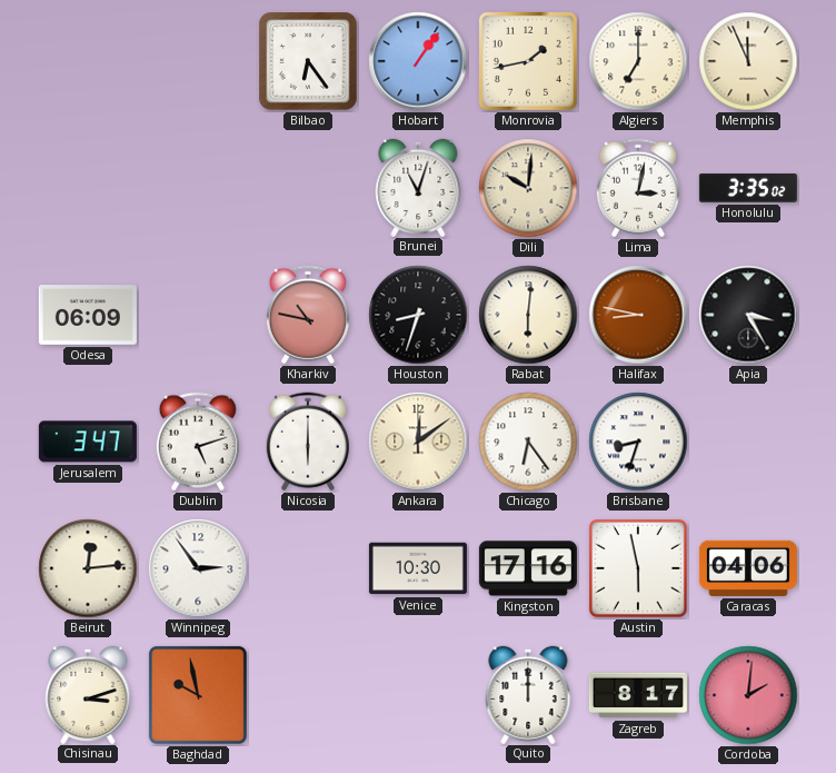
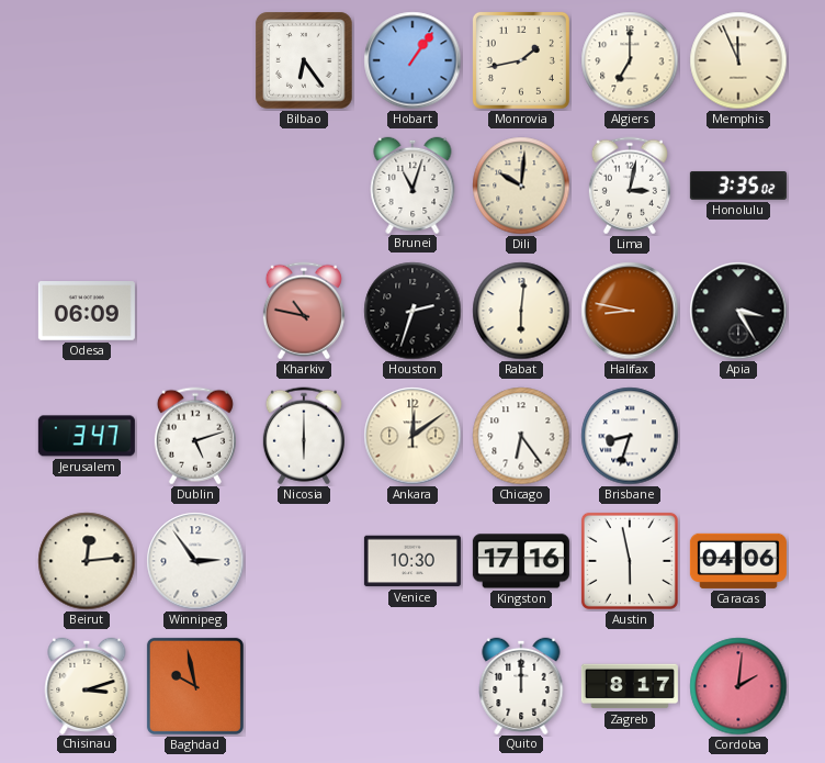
Houston: 8:33 -> 2:33
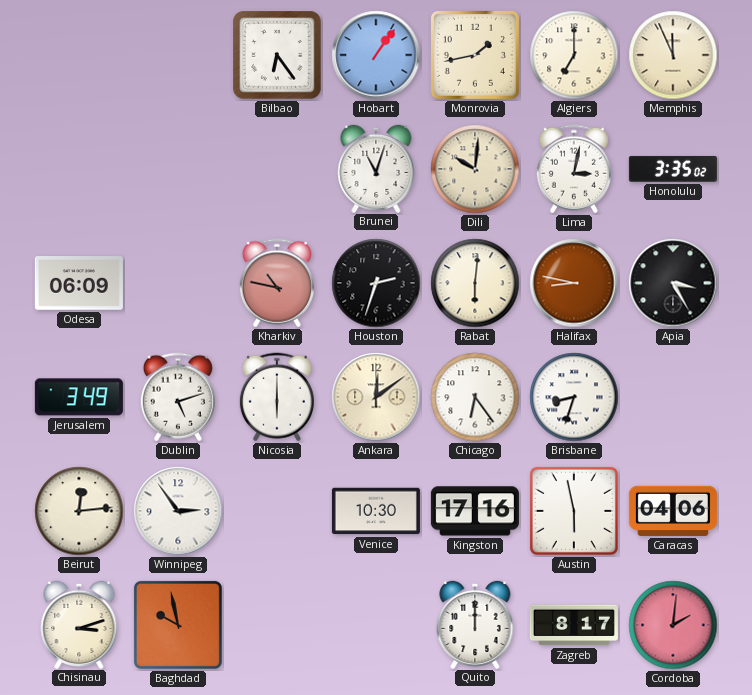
Jerusalem: 3:47 -> 3:49
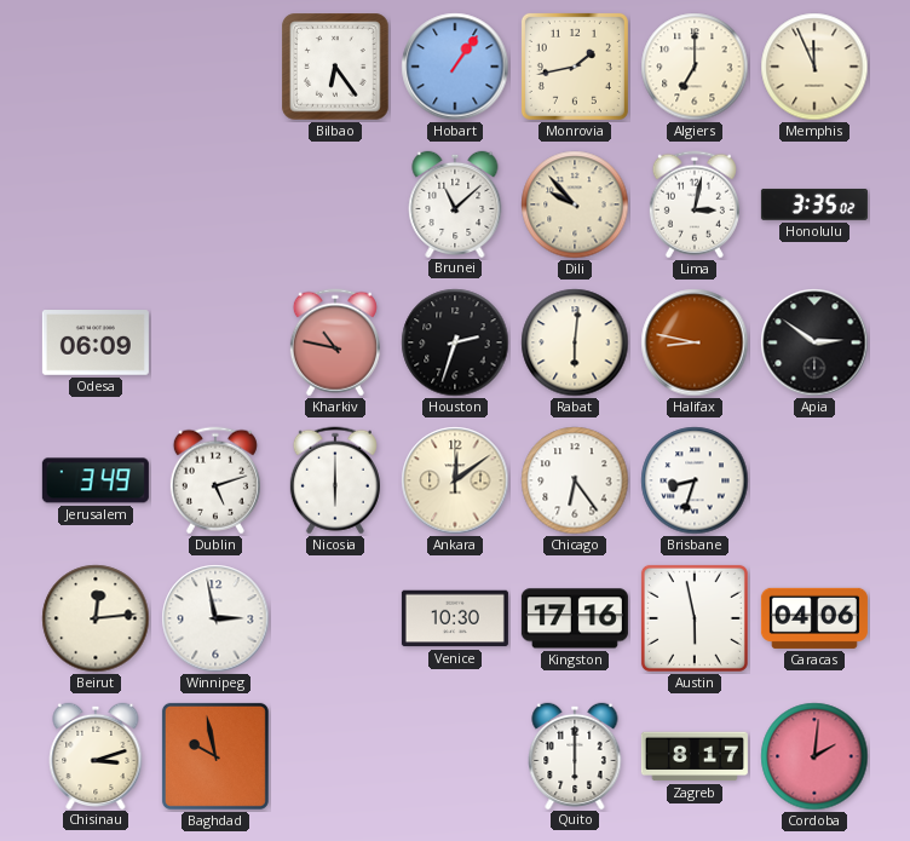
Brunei: 11:03 -> 11:08
Dili: 10:01 -> 9:53
Apia: 3:25 -> 2:51
Winnipeg: 2:54 -> 2:58
Quito: 12:00 -> 6:00
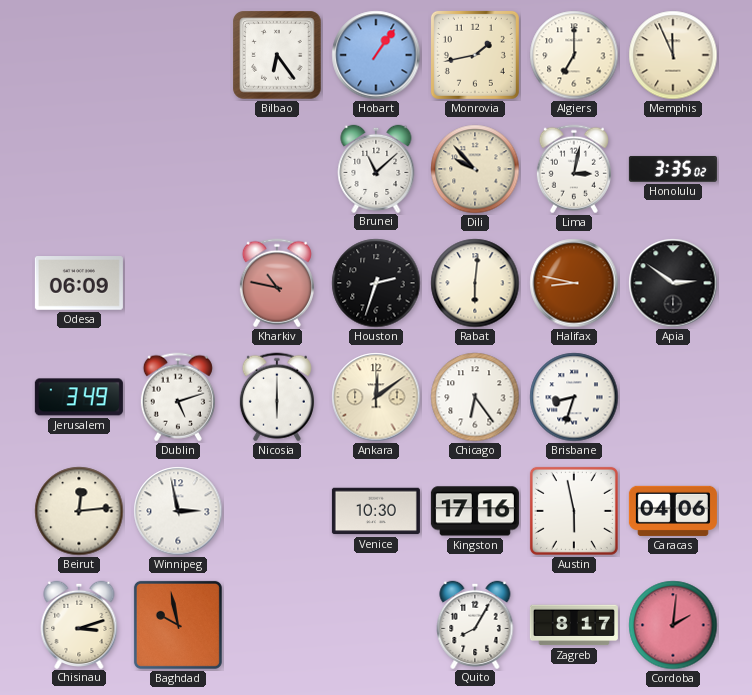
Quito: 6:00 -> 8:05
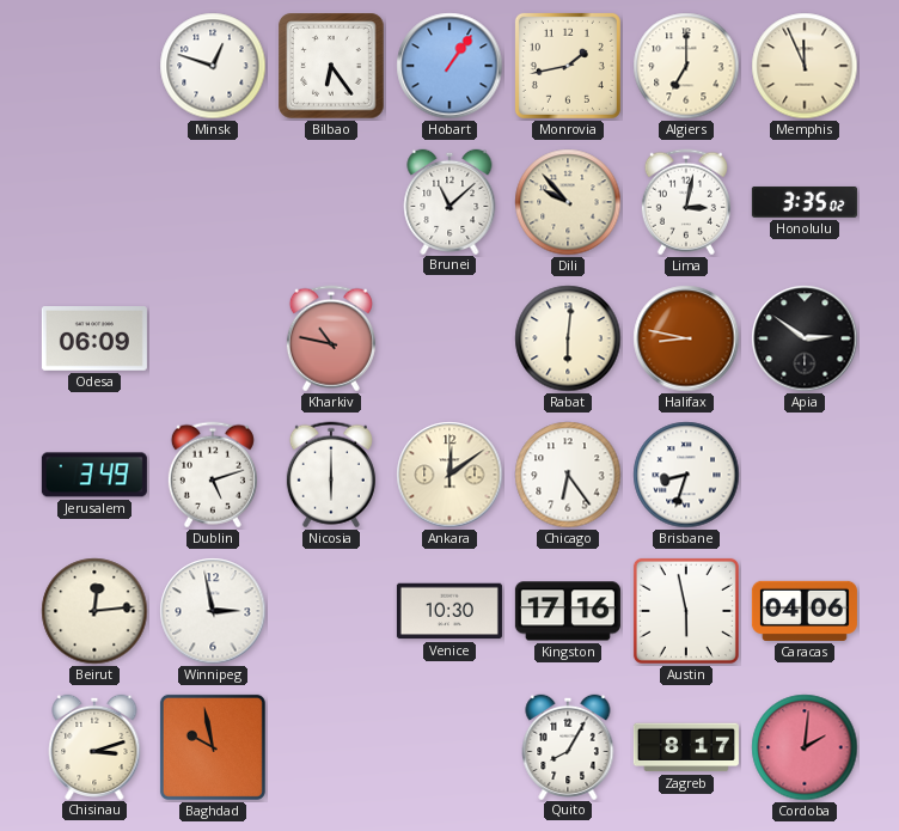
Minsk: none -> 12:48
Houston: 2:33 -> none
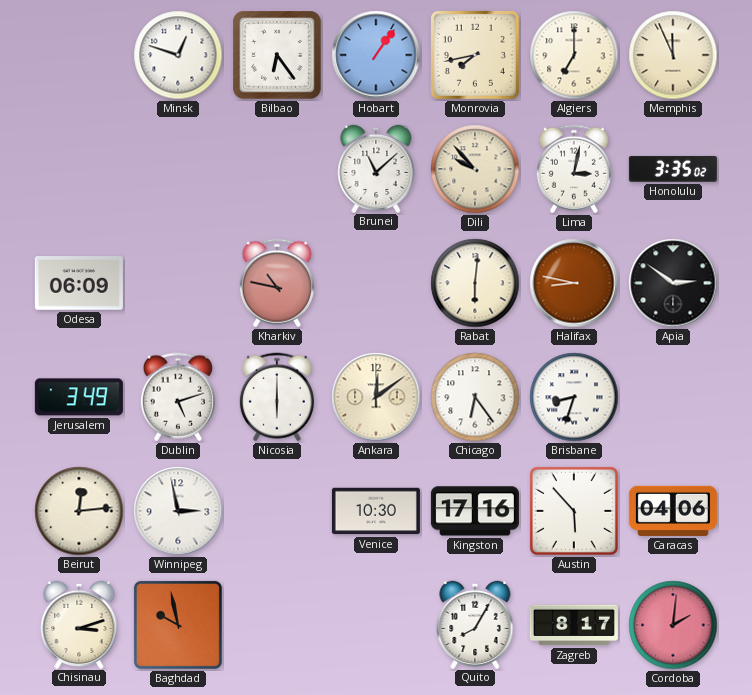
Monrovia: 1:43 -> 7:43
Austin: 5:58 -> 5:53
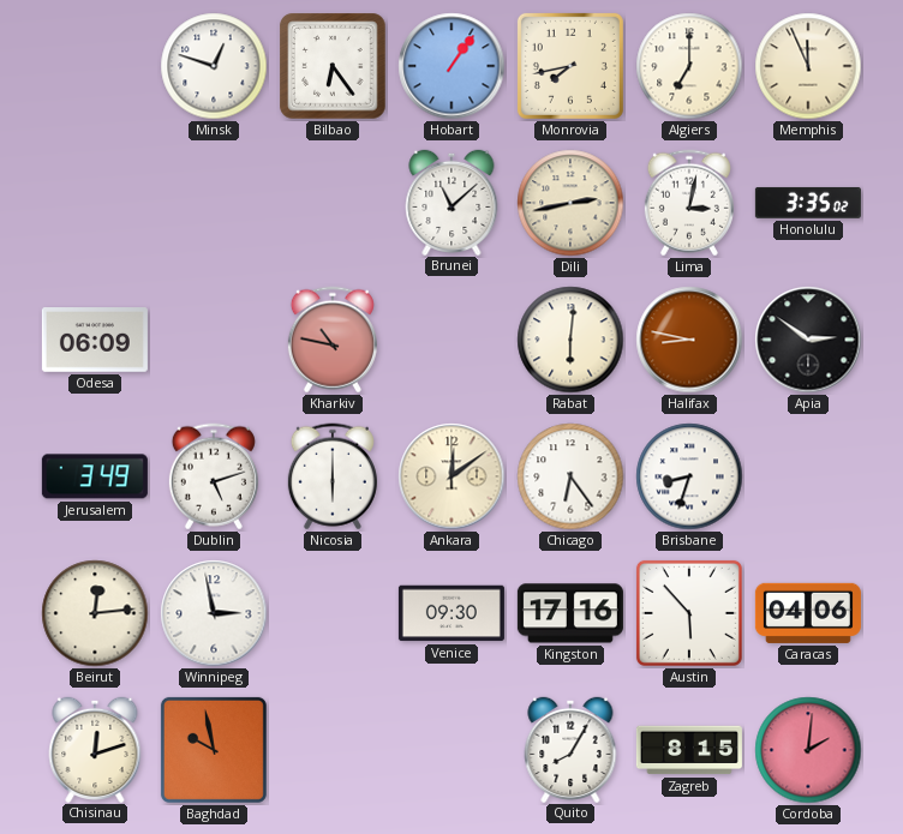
Dili: 9:53 -> 2:43
Venice: 10:30 -> 09:30
Chisinau: 3:12 -> 12:12
Zagreb: 8:17 -> 8:15
